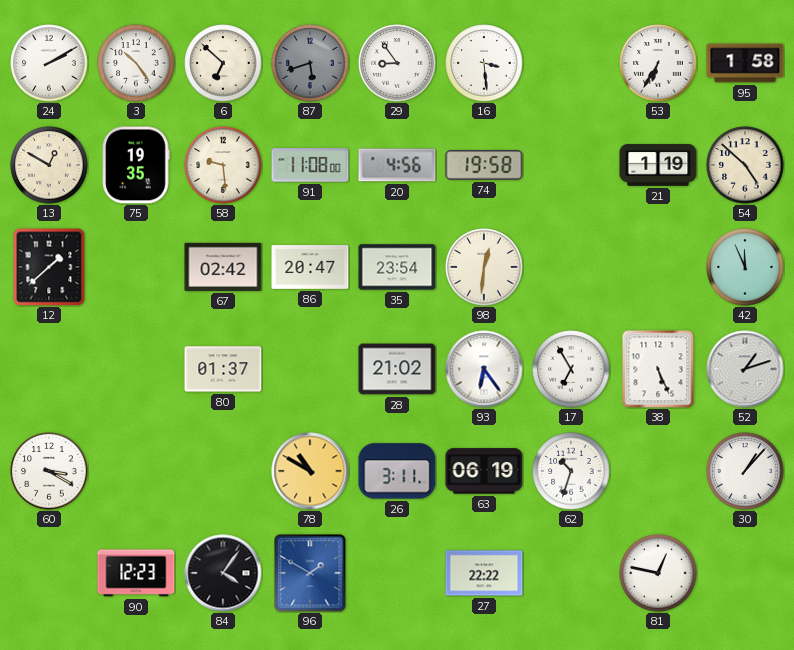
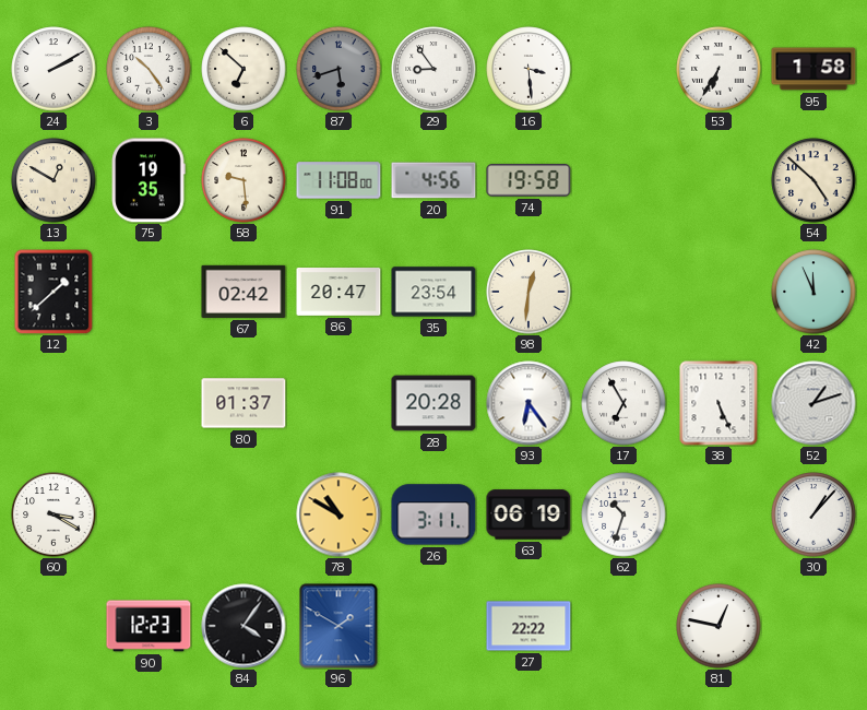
21: 1:19 -> none
28: 21:02 -> 20:28
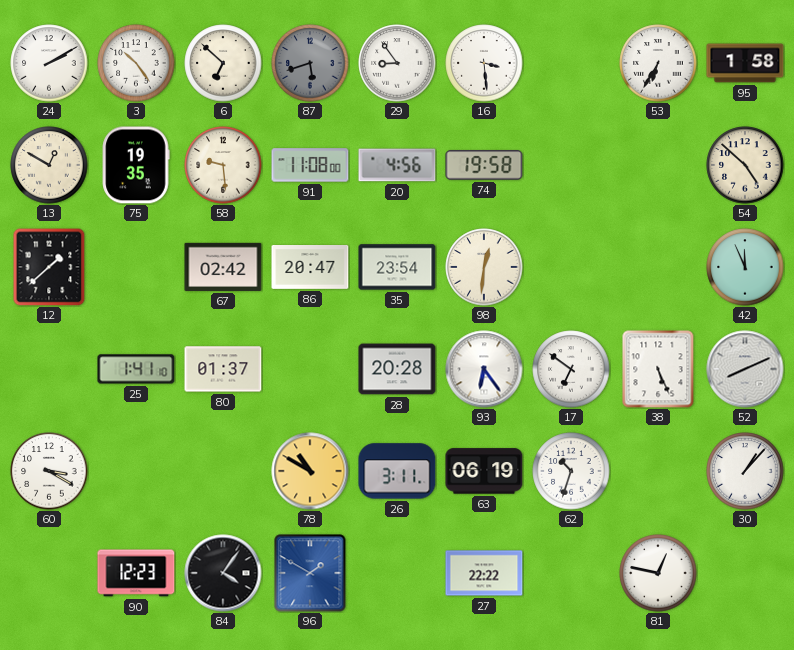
25: none -> 1:41
17: 6:55 -> 6:51
52: 1:12 -> 8:11
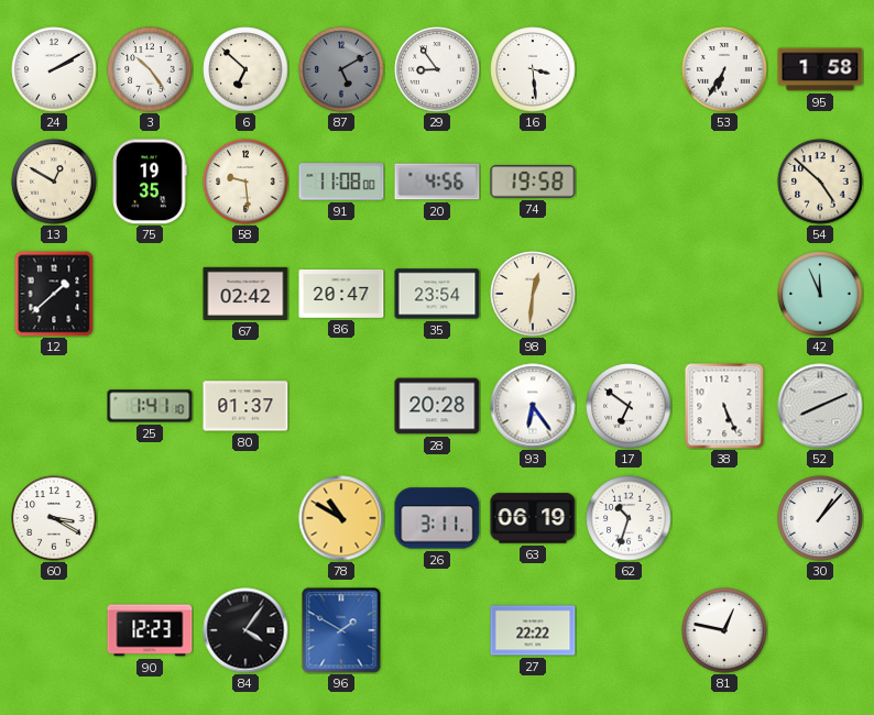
87: 5:42 -> 5:10
